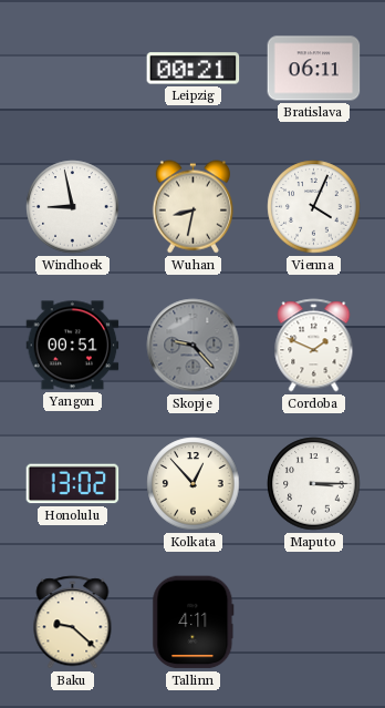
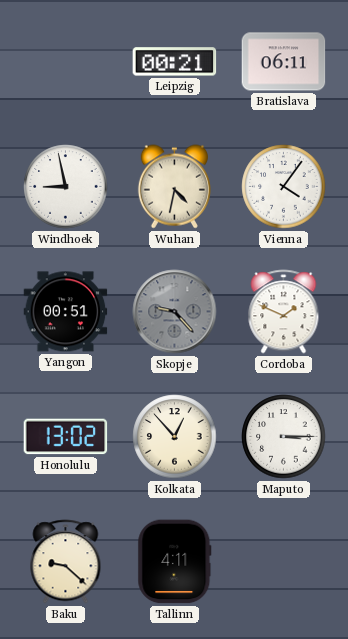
Wuhan: 8:32 -> 4:32
Vienna: 4:04 -> 4:06
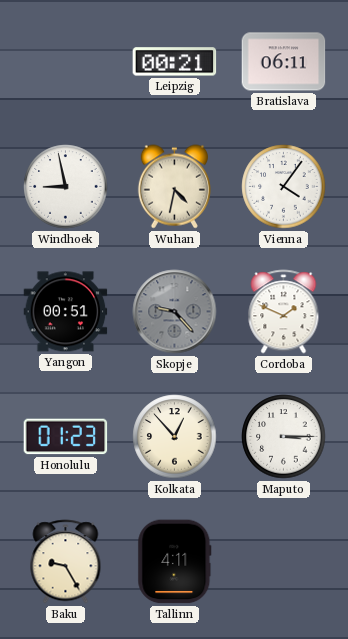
Honolulu: 13:02 -> 01:23
Baku: 9:22 -> 9:25
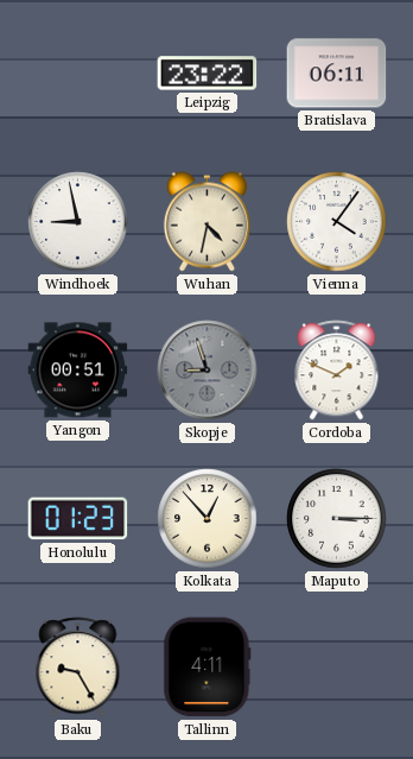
Leipzig: 00:21 -> 23:22
Skopje: 9:23 -> 8:57
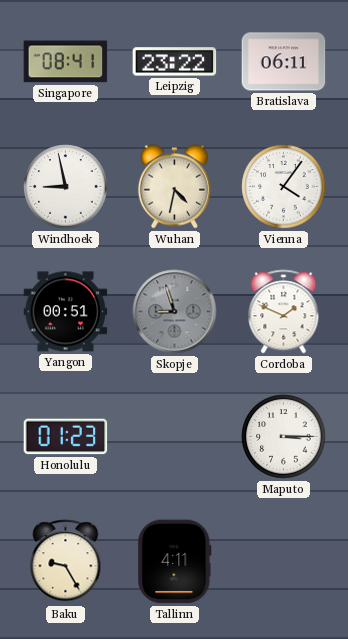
Singapore: none -> 08:41
Kolkata: 12:53 -> none
